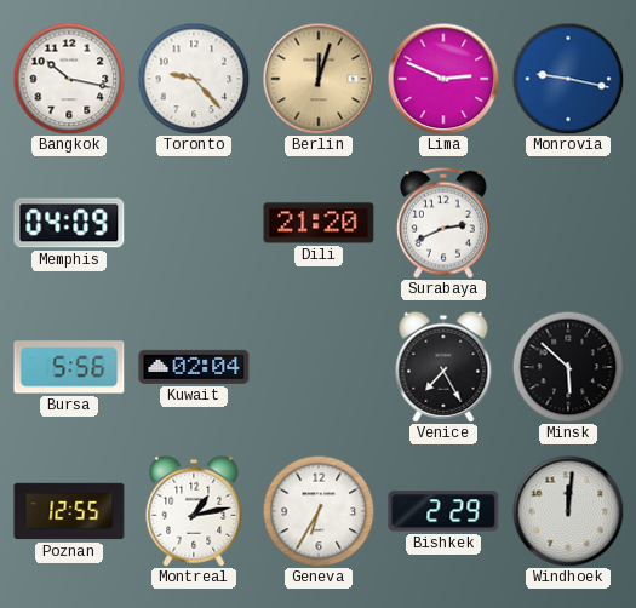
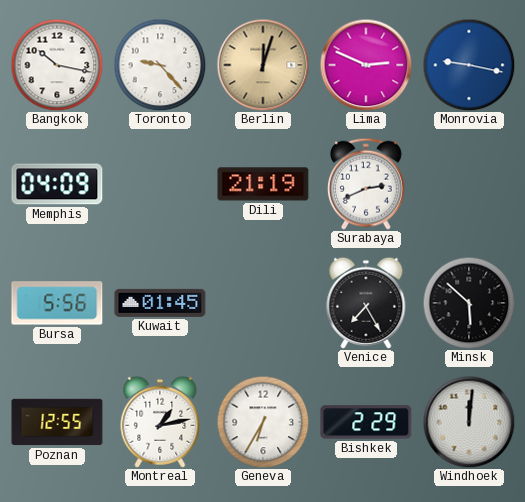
Dili: 21:20 -> 21:19
Kuwait: 02:04 -> 01:45
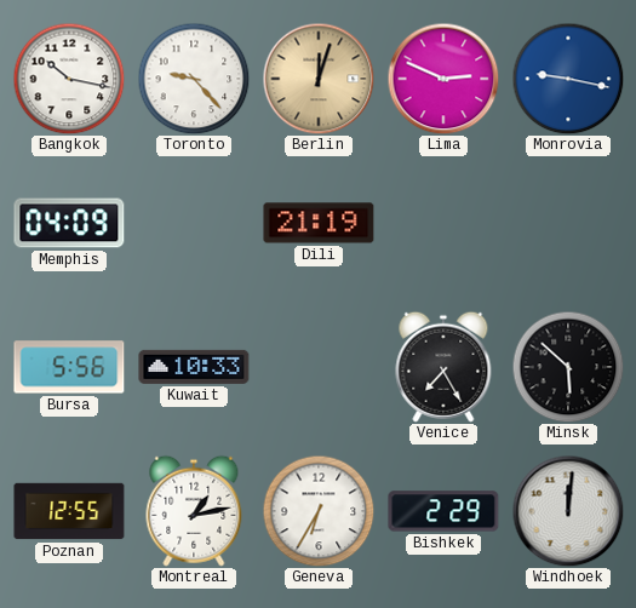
Surabaya: 2:41 -> none
Kuwait: 01:45 -> 10:33
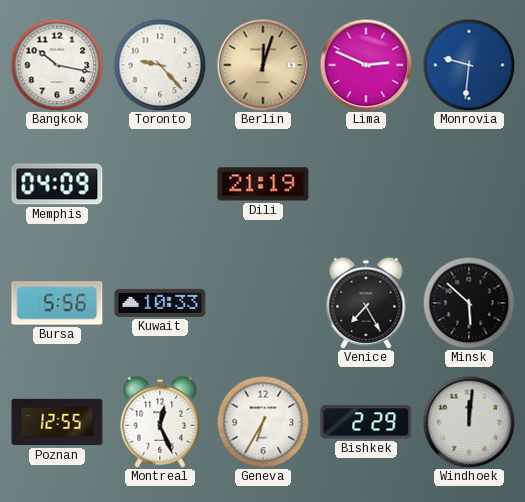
Monrovia: 9:17 -> 9:31
Montreal: 1:13 -> 12:26
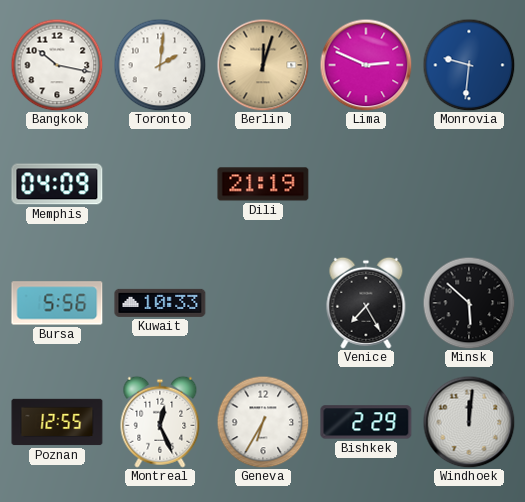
Toronto: 9:23 -> 2:01
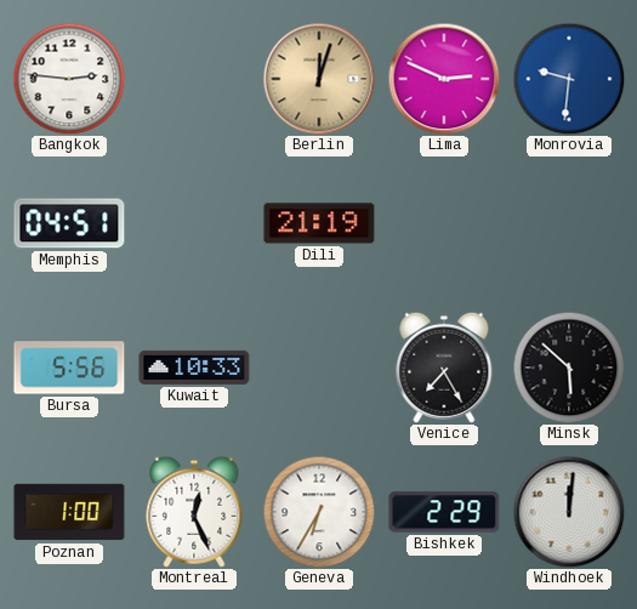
Bangkok: 10:17 -> 2:46
Toronto: 2:01 -> none
Memphis: 04:09 -> 04:51
Poznan: 12:55 -> 1:00
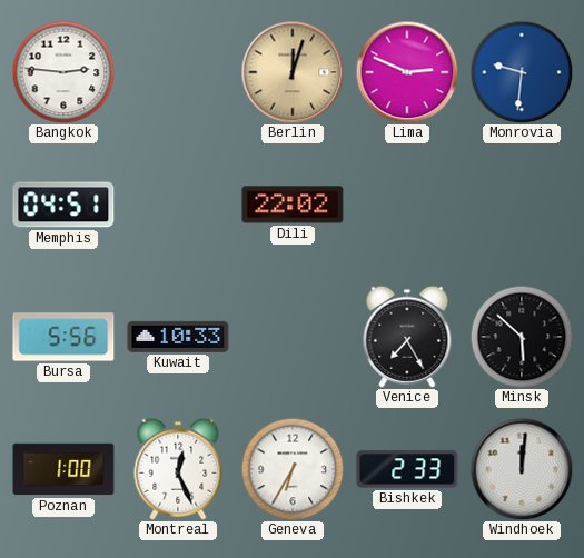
Dili: 21:19 -> 22:02
Bishkek: 2:29 -> 2:33
